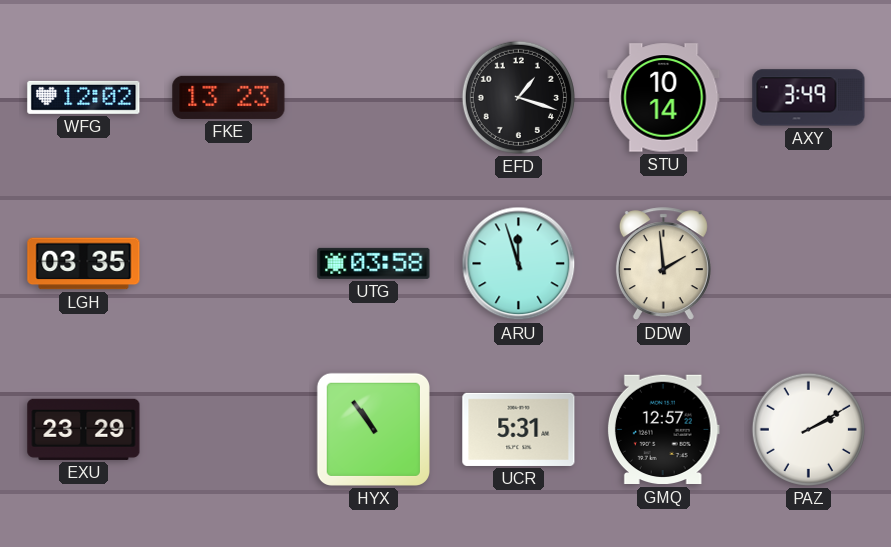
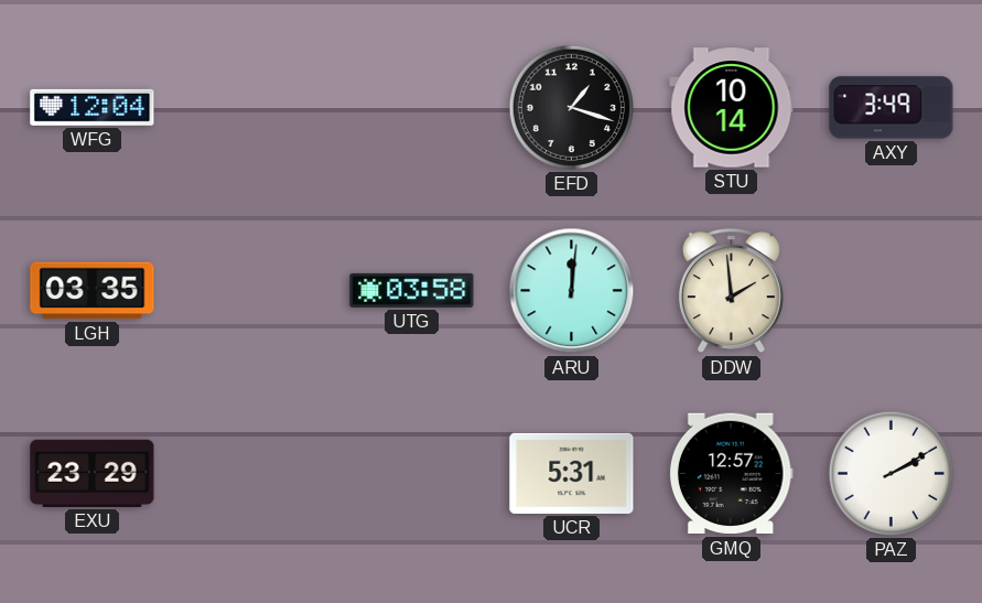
WFG: 12:02 -> 12:04
FKE: 13:23 -> none
ARU: 11:57 -> 12:01
HYX: 10:54 -> none
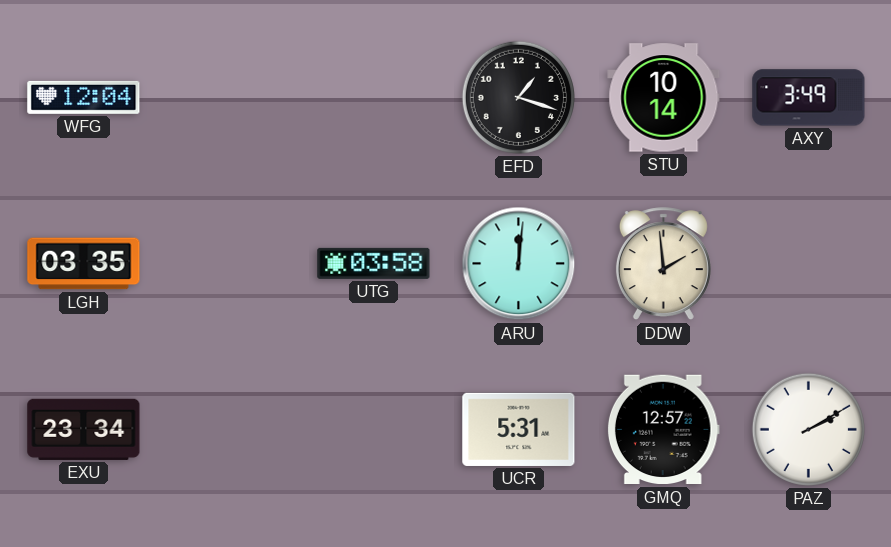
EXU: 23:29 -> 23:34
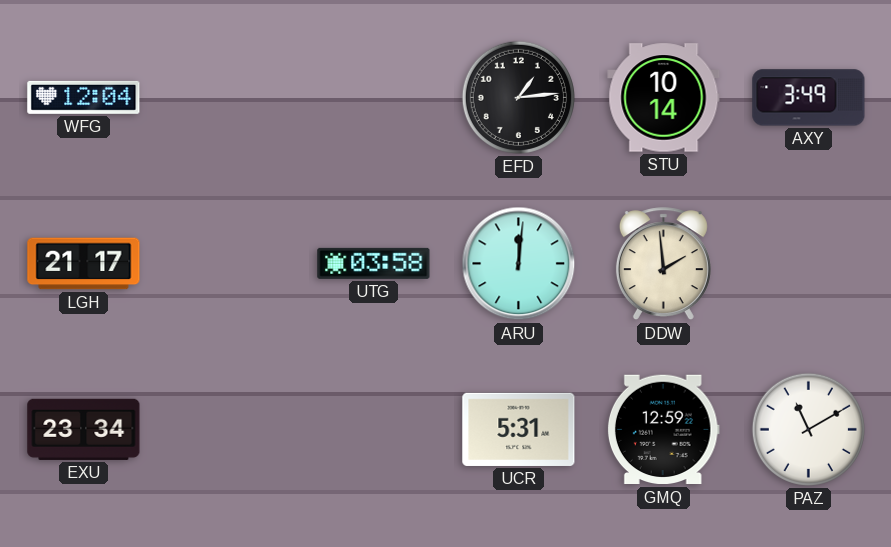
EFD: 1:18 -> 1:14
LGH: 03:35 -> 21:17
GMQ: 12:57 -> 12:59
PAZ: 2:10 -> 11:10
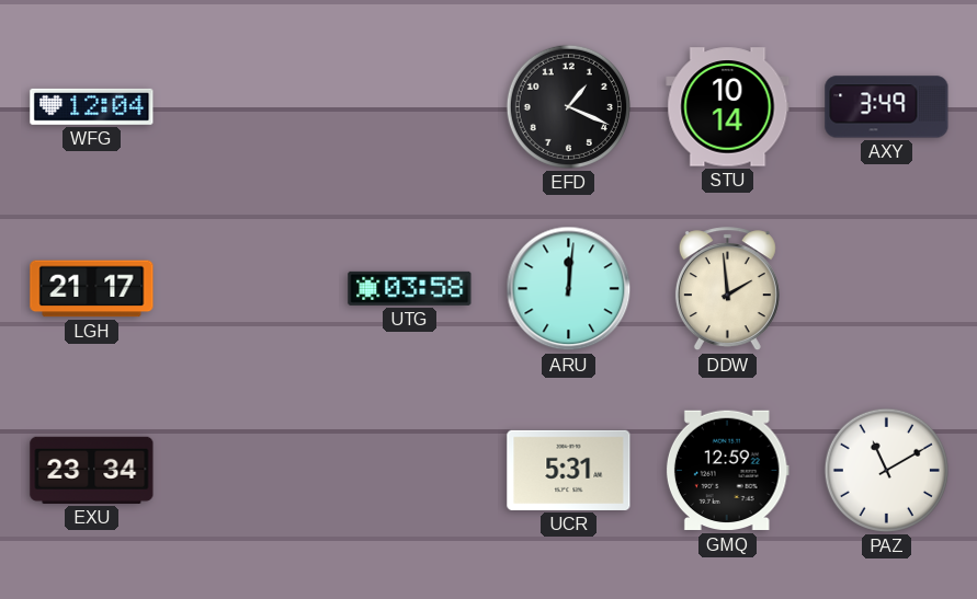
EFD: 1:14 -> 1:19
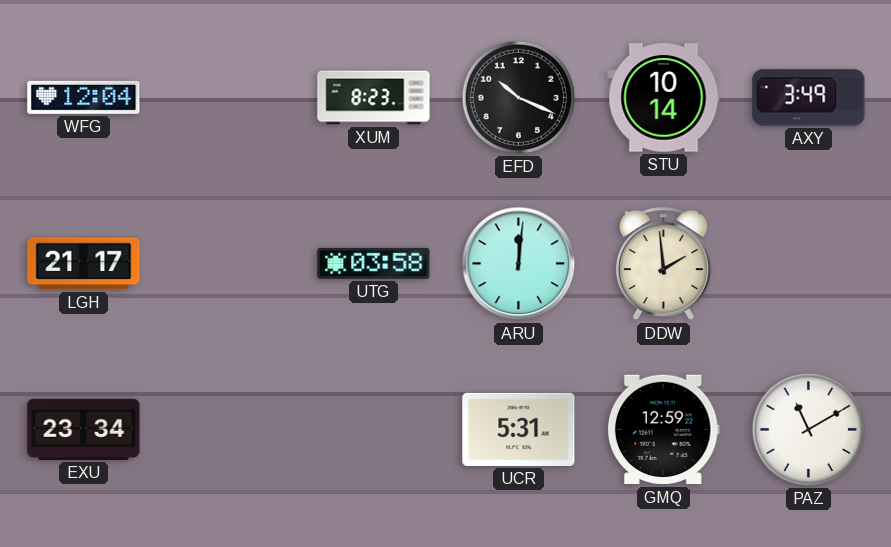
XUM: none -> 8:23
EFD: 1:19 -> 10:19
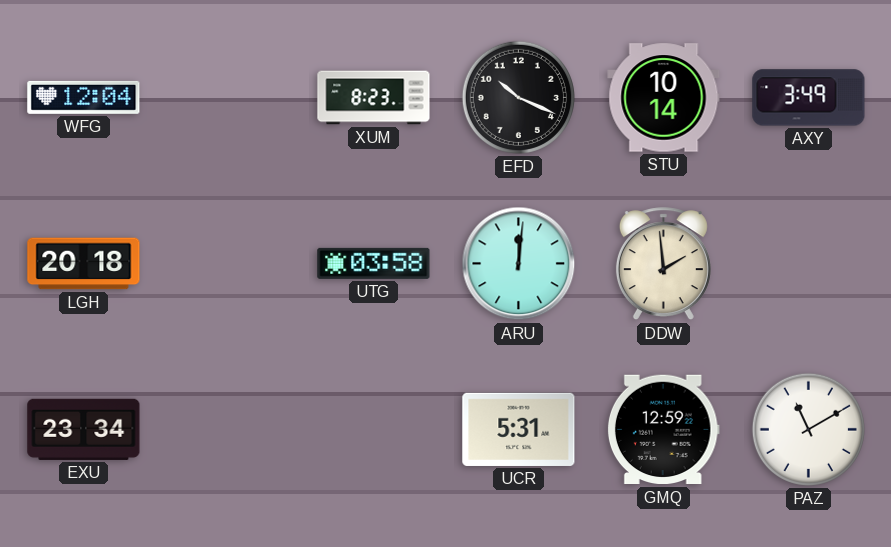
LGH: 21:17 -> 20:18
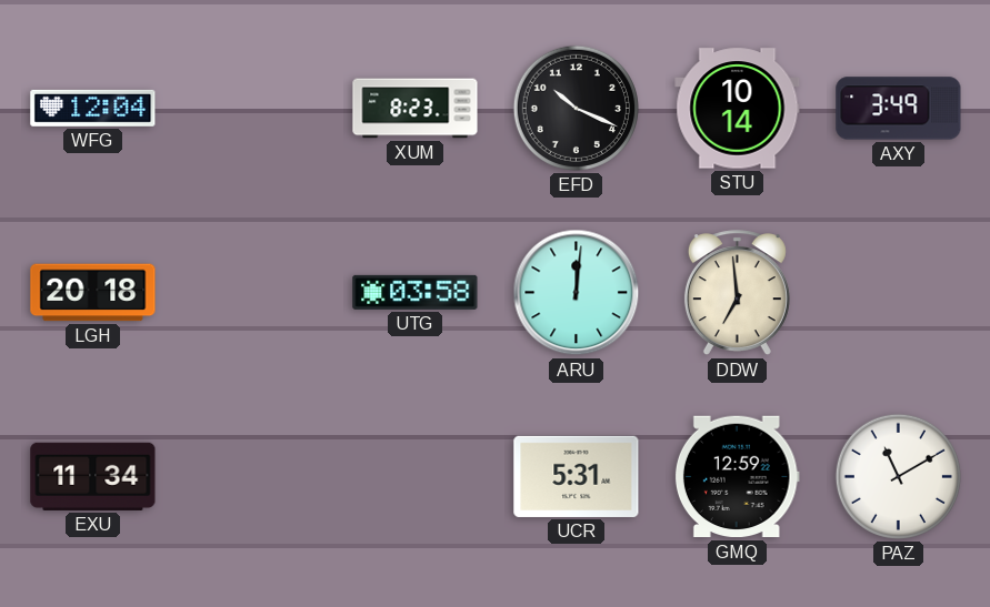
DDW: 1:59 -> 6:59
EXU: 23:34 -> 11:34
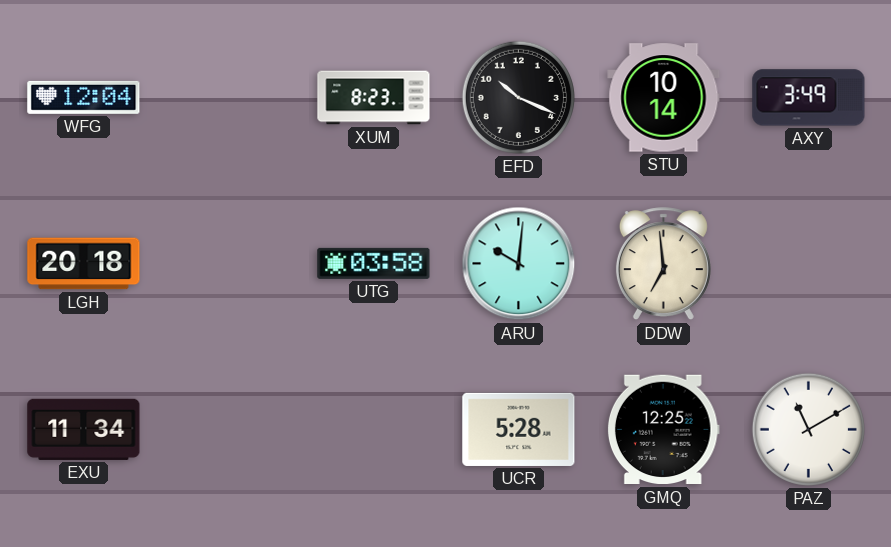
ARU: 12:01 -> 10:01
UCR: 5:31 -> 5:28
GMQ: 12:59 -> 12:25
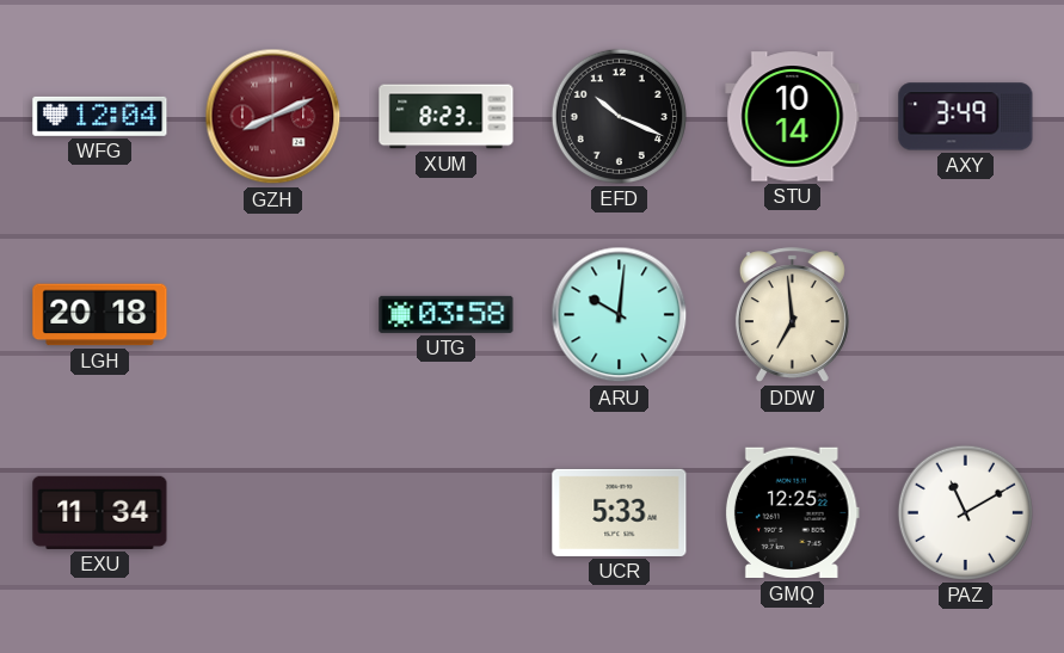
GZH: none -> 8:11
UCR: 5:28 -> 5:33
